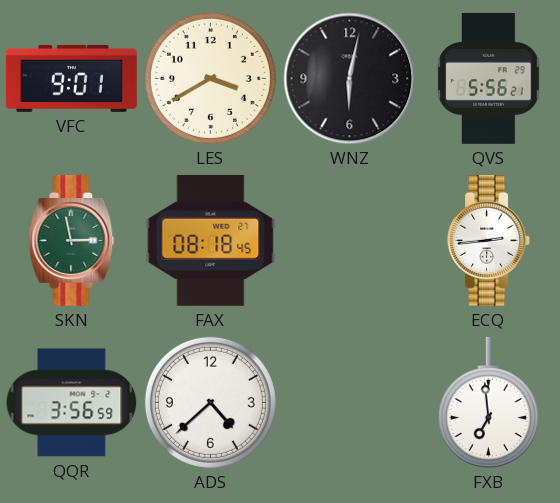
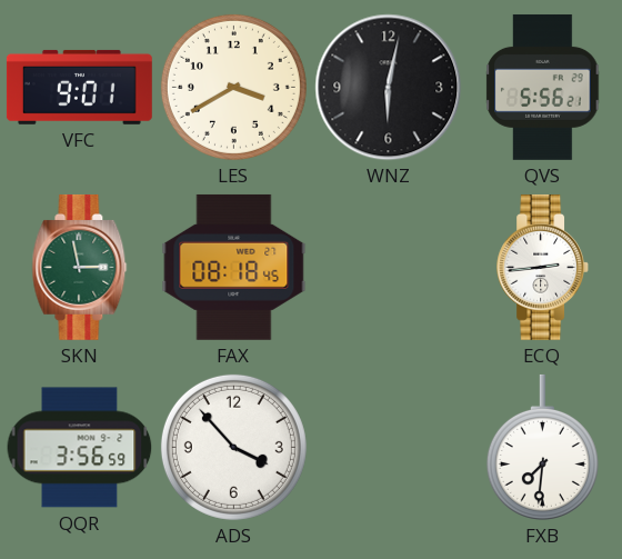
ADS: 4:38 -> 3:53
FXB: 6:59 -> 7:31
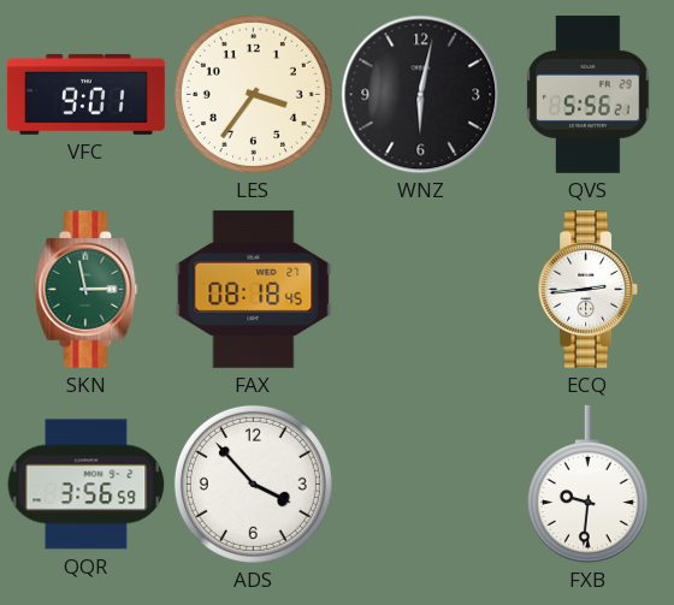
LES: 3:40 -> 3:36
FXB: 7:31 -> 9:31
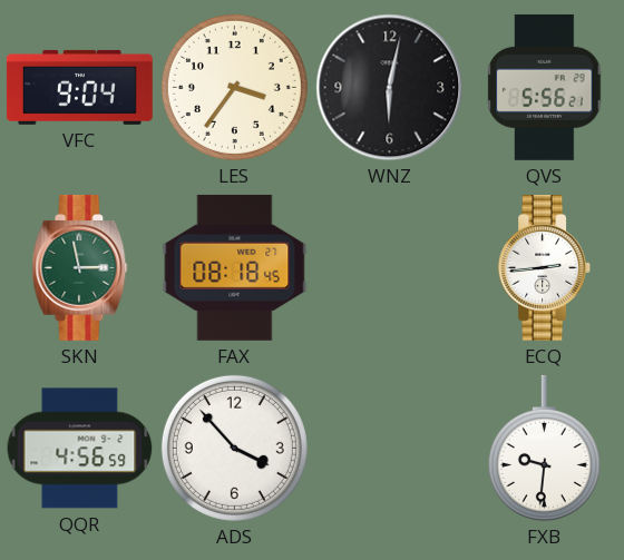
VFC: 9:01 -> 9:04
QQR: 3:56 -> 4:56
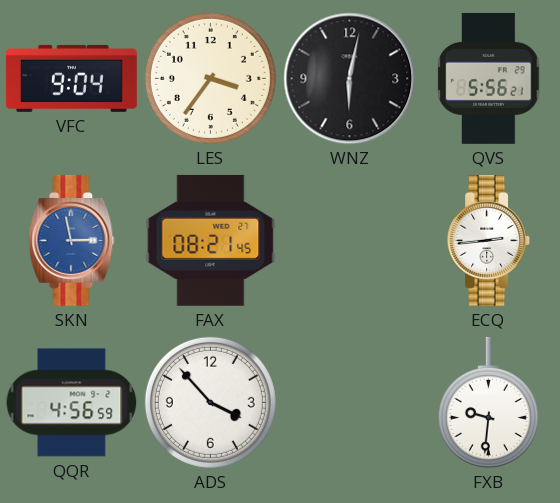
SKN dial: green -> blue
FAX: 08:18 -> 08:21
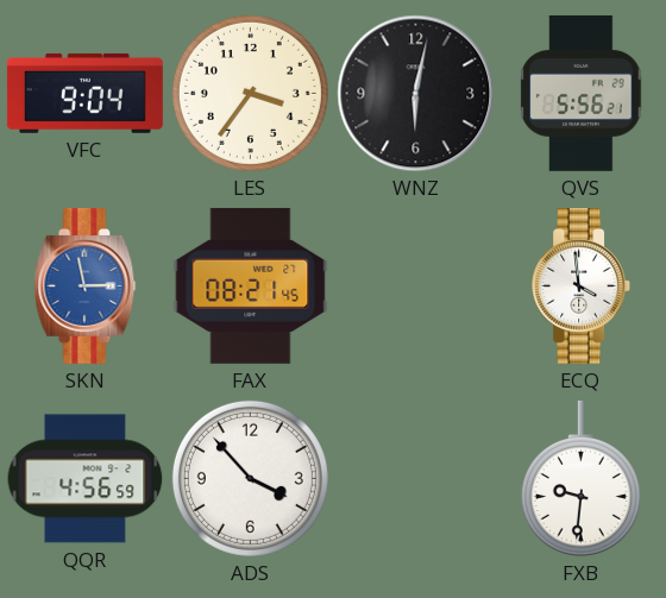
ECQ: 2:44 -> 3:59
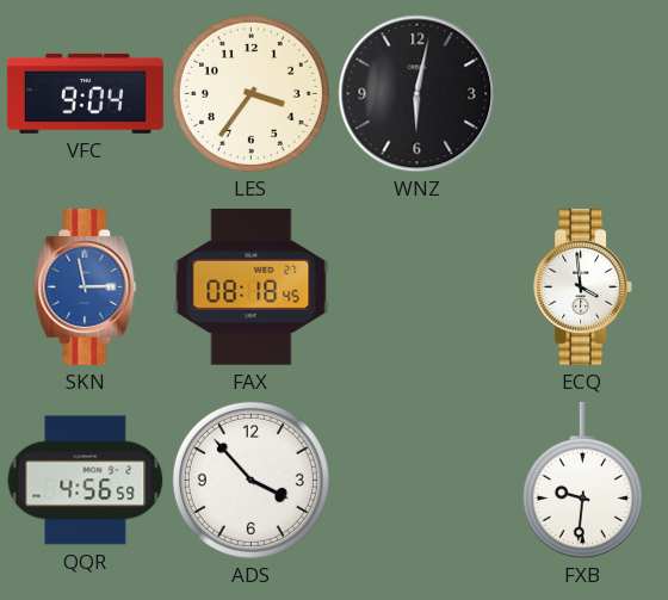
QVS: 5:56 -> none
FAX: 08:21 -> 08:18
